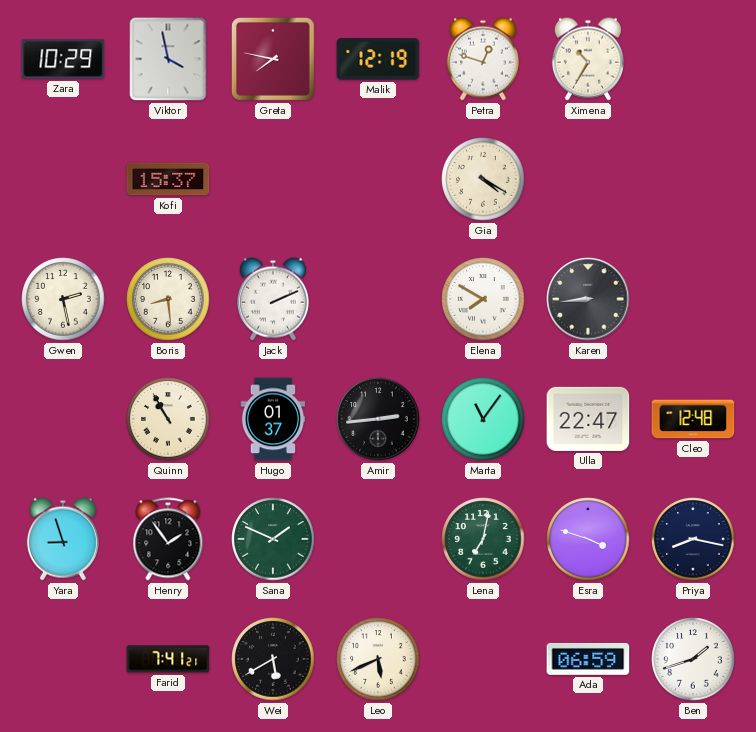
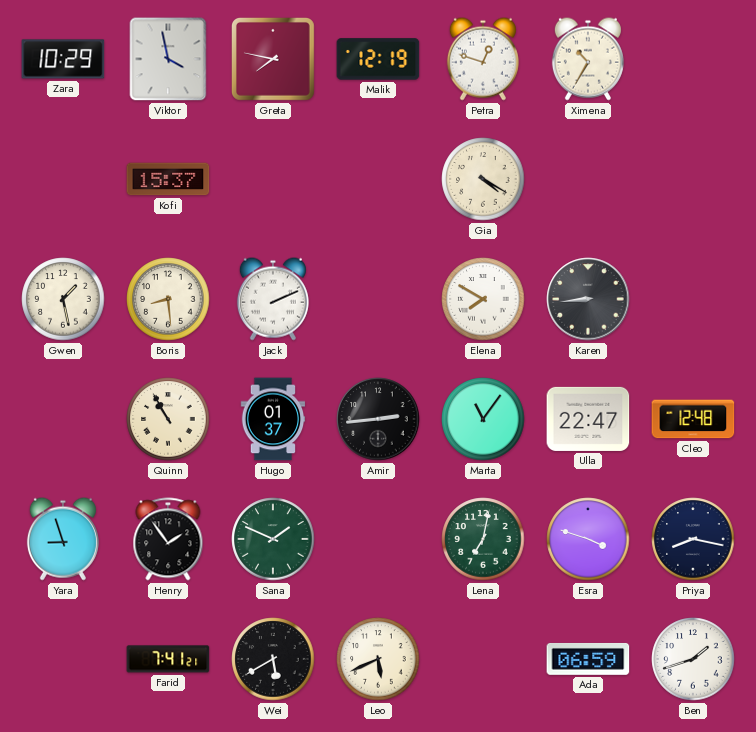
Gwen: 2:28 -> 1:28
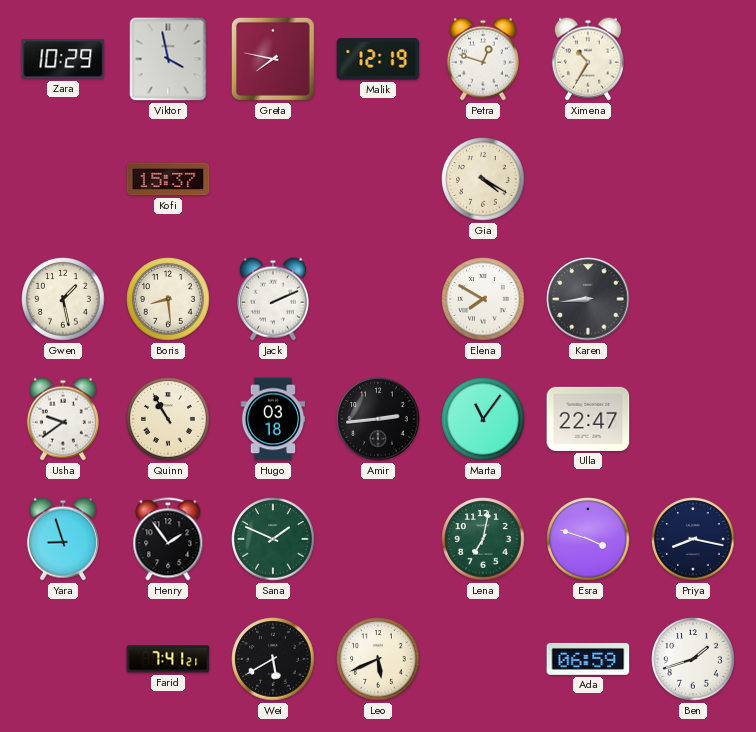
Usha: none -> 9:39
Hugo: 01:37 -> 03:18
Cleo: 12:48 -> none
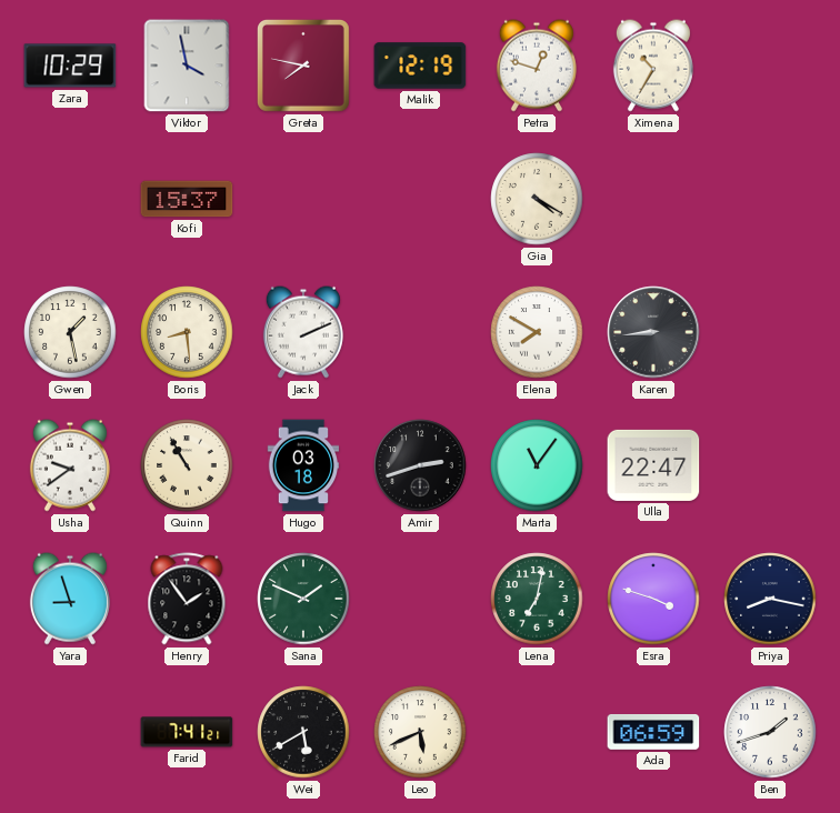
Amir: 2:44 -> 2:42
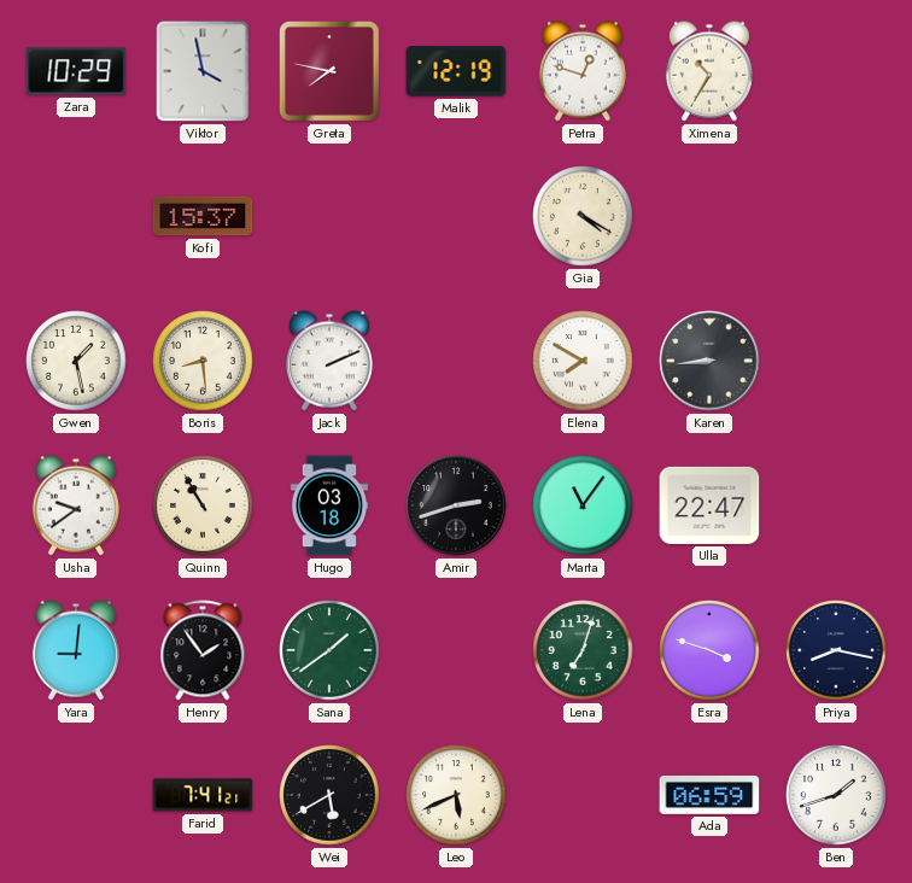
Yara: 8:57 -> 9:01
Sana: 1:49 -> 1:39
Lena: 7:02 -> 7:03
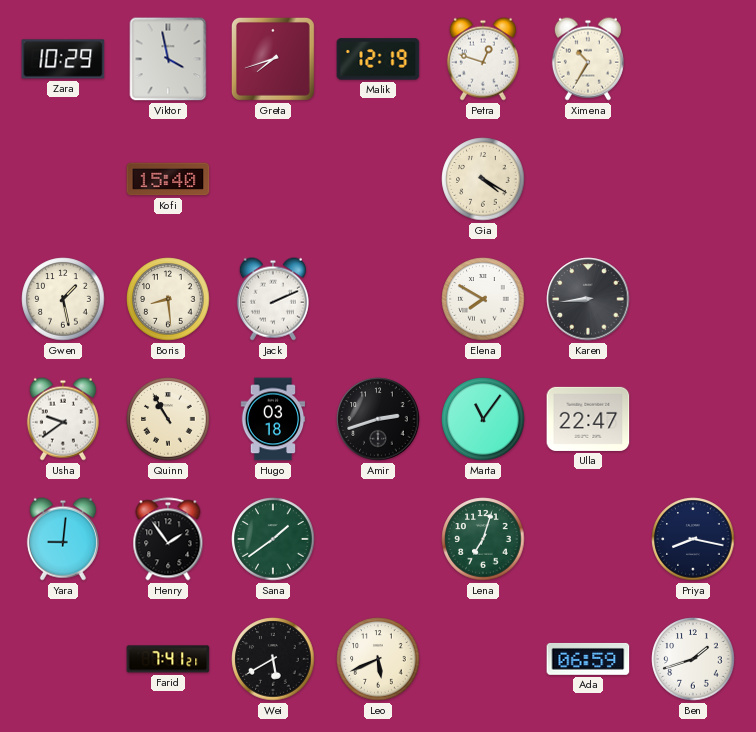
Greta: 7:47 -> 7:42
Kofi: 15:37 -> 15:40
Esra: 3:48 -> none
